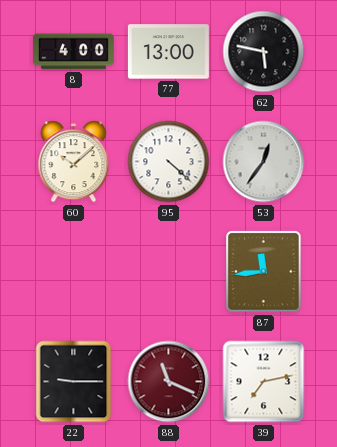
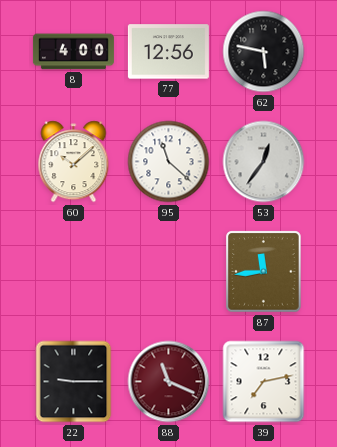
77: 13:00 -> 12:56
95: 4:22 -> 11:22
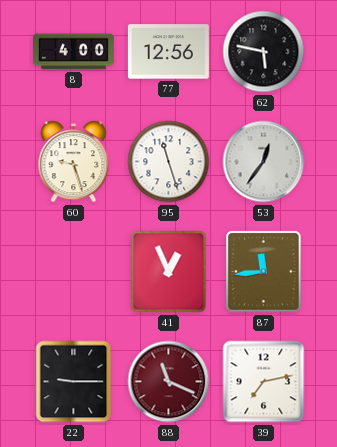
60: 10:08 -> 9:27
95: 11:22 -> 11:27
41: none -> 12:56
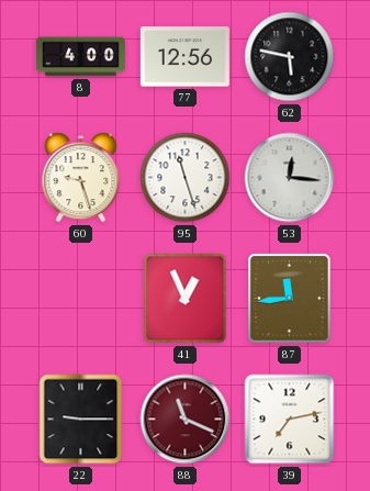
53: 12:36 -> 12:16
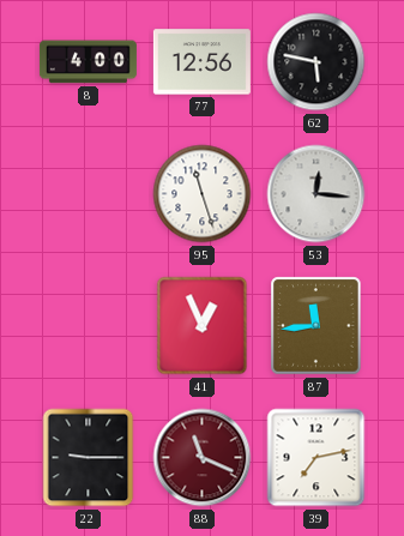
60: 9:27 -> none
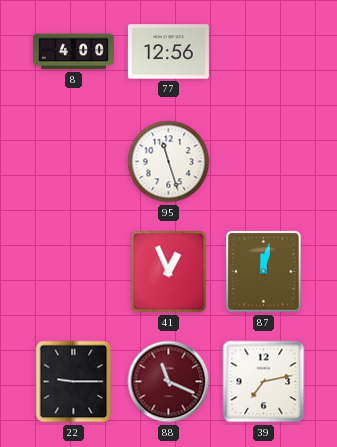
62: 5:47 -> none
53: 12:16 -> none
87: 11:44 -> 12:02
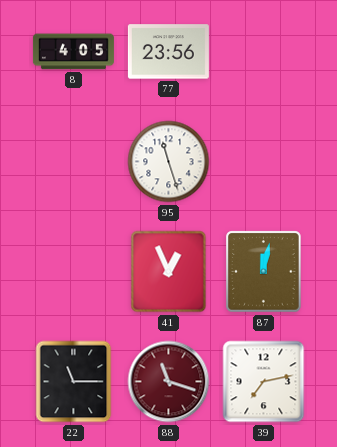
8: 4:00 -> 4:05
77: 12:56 -> 23:56
22: 9:15 -> 11:15
88: 11:19 -> 11:18
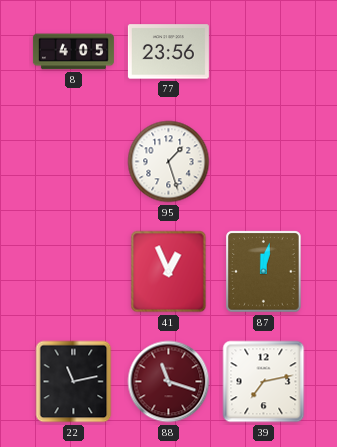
95: 11:27 -> 1:27
22: 11:15 -> 11:13
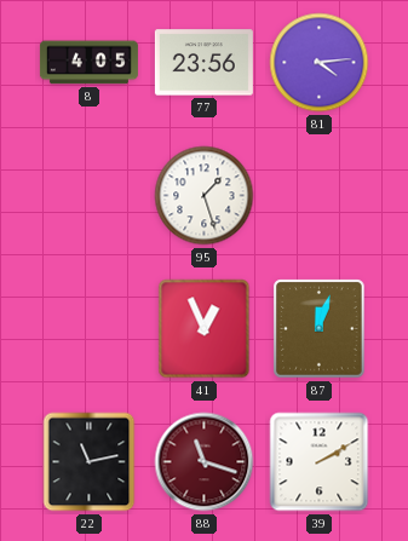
81: none -> 4:14
87: 12:02 -> 12:03
39: 7:13 -> 2:10
